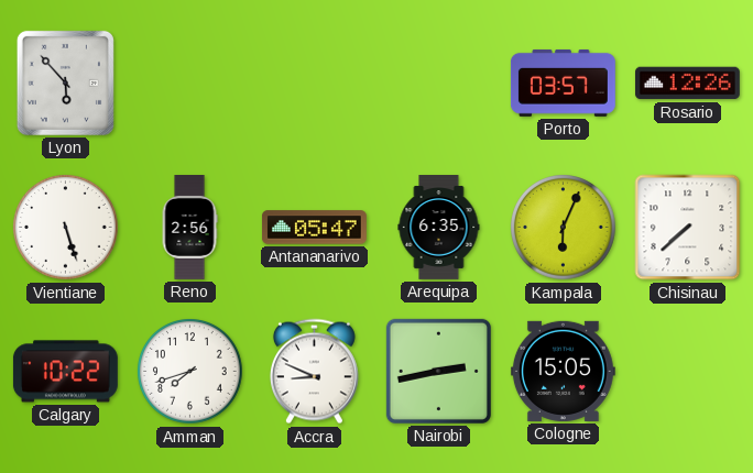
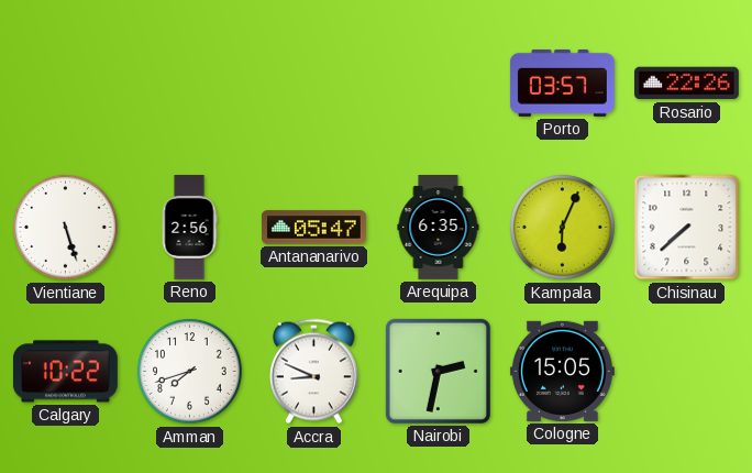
Lyon: 5:53 -> none
Rosario: 12:26 -> 22:26
Nairobi: 2:43 -> 2:32
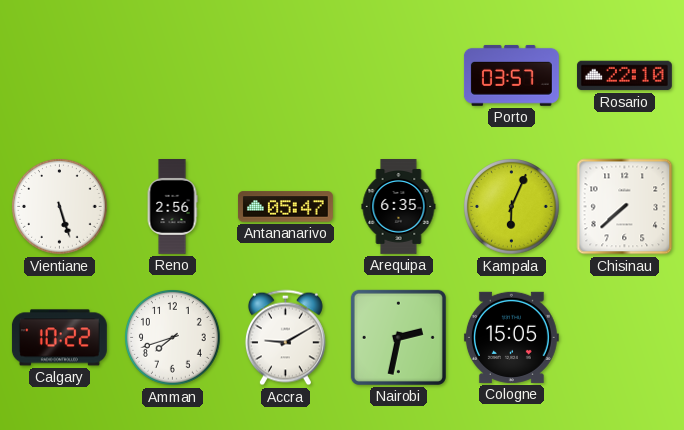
Rosario: 22:26 -> 22:10
Accra: 8:49 -> 9:10
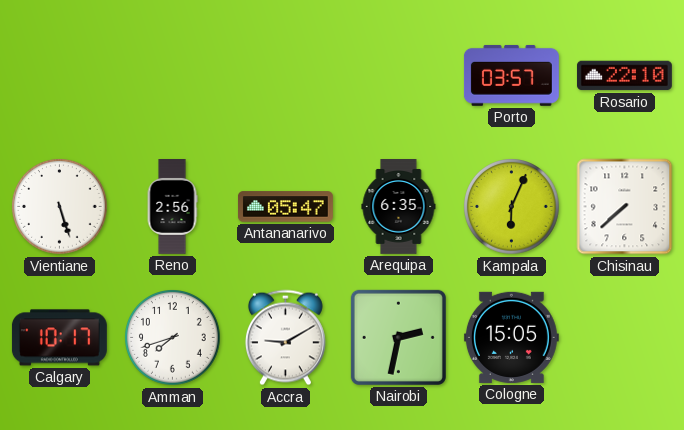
Calgary: 10:22 -> 10:17
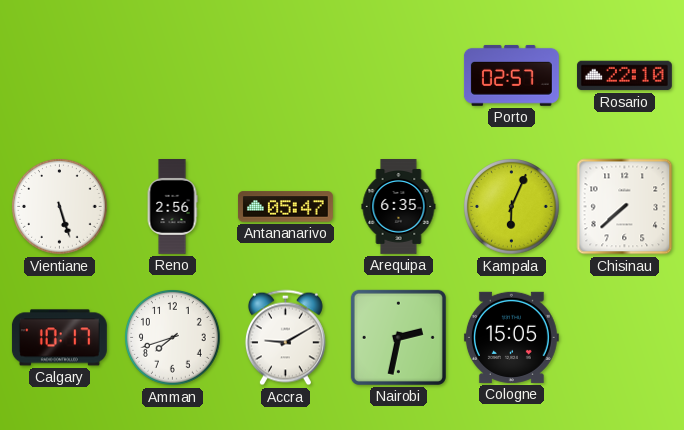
Porto: 03:57 -> 02:57
